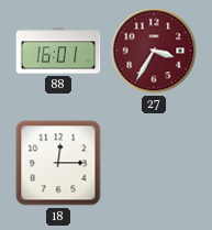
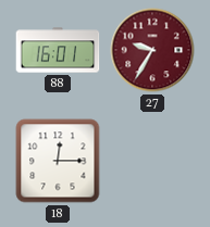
27: 3:35 -> 9:35
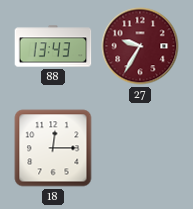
88: 16:01 -> 13:43
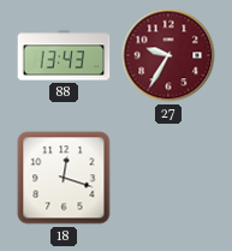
18: 12:15 -> 12:18
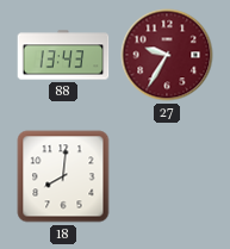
18: 12:18 -> 8:01
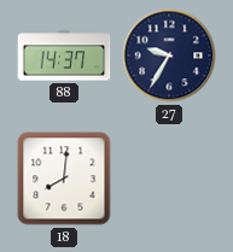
88: 13:43 -> 14:37
27 dial: burgundy -> navy
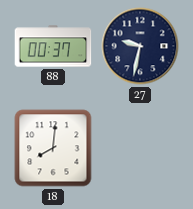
88: 14:37 -> 00:37
27: 9:35 -> 9:32
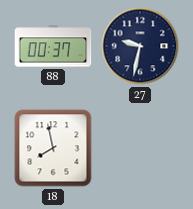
18: 8:01 -> 7:58
